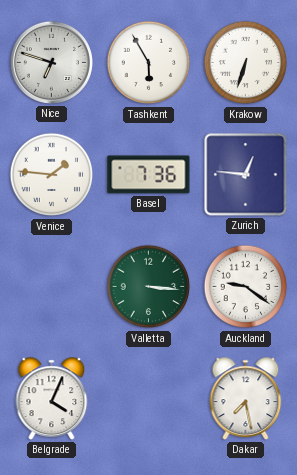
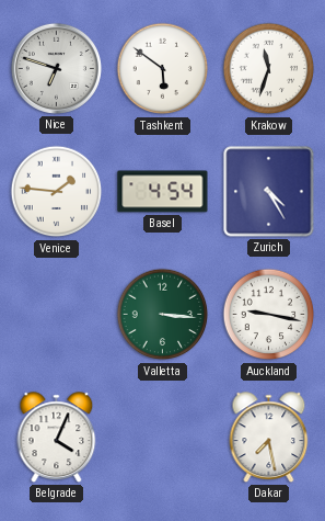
Tashkent: 5:55 -> 5:51
Krakow: 6:33 -> 11:33
Basel: 7:36 -> 4:54
Zurich: 12:46 -> 4:25
Auckland: 9:21 -> 9:17
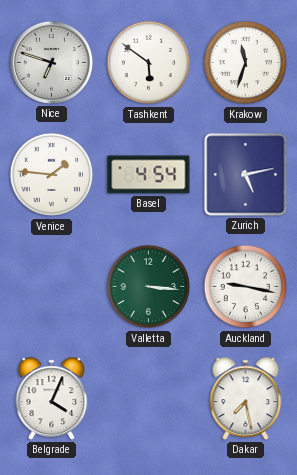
Zurich: 4:25 -> 5:13
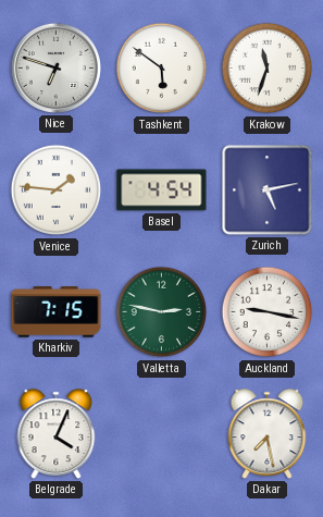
Kharkiv: none -> 7:15
Valletta: 3:16 -> 2:47
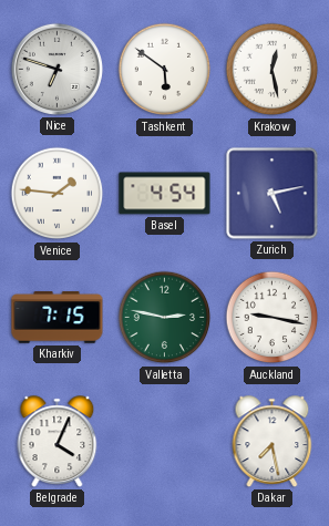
Krakow: 11:33 -> 12:28
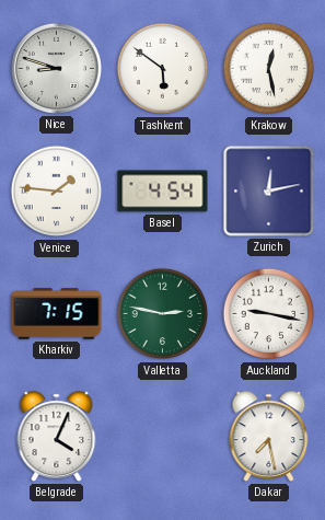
Nice: 6:48 -> 8:48
Zurich: 5:13 -> 12:13
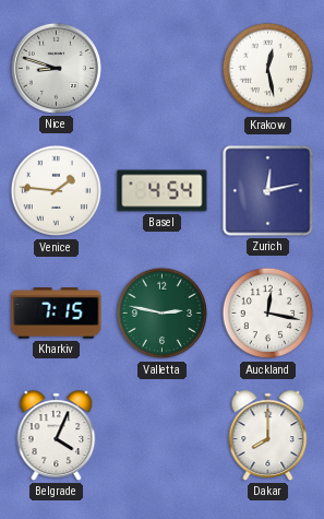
Tashkent: 5:51 -> none
Auckland: 9:17 -> 12:17
Dakar: 7:28 -> 8:00
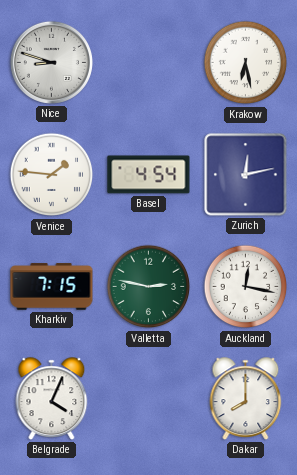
Krakow: 12:28 -> 6:28
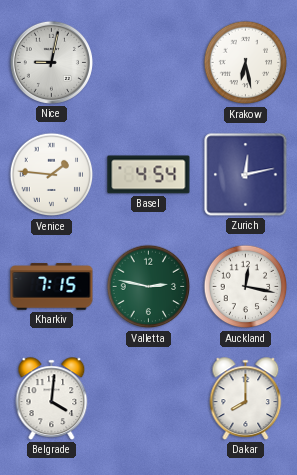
Nice: 8:48 -> 9:02
Belgrade: 4:04 -> 4:01
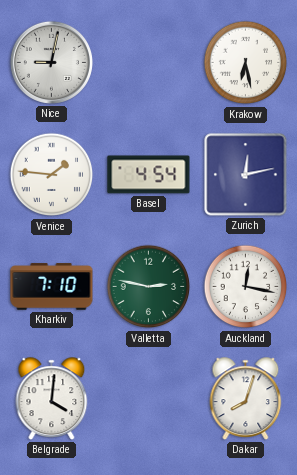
Kharkiv: 7:15 -> 7:10
Dakar: 8:00 -> 8:03
